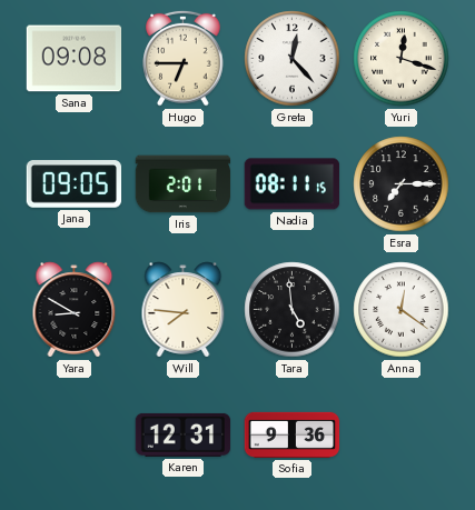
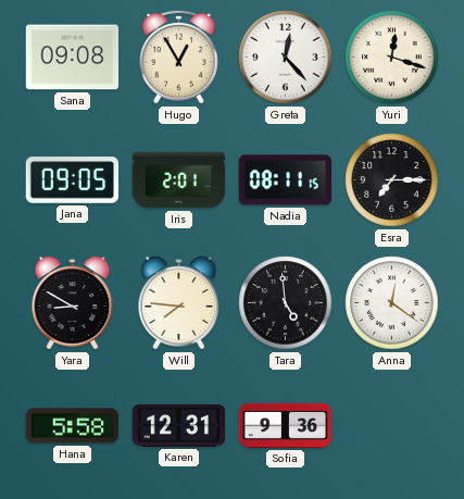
Hugo: 6:45 -> 12:55
Hana: none -> 5:58
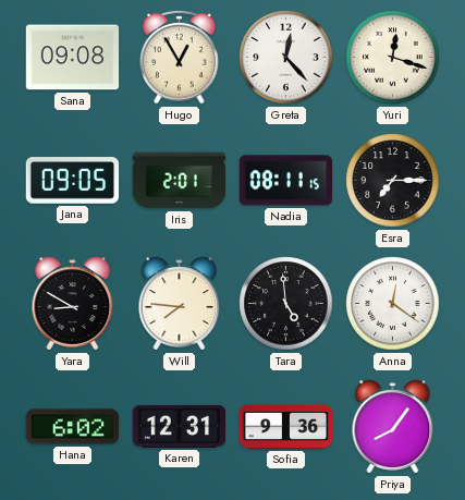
Hana: 5:58 -> 6:02
Priya: none -> 8:06
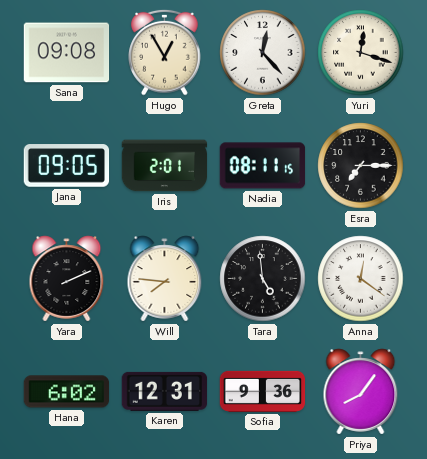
Yara: 8:50 -> 2:11
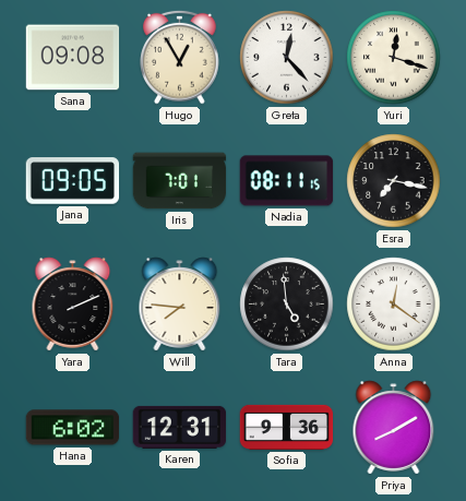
Iris: 2:01 -> 7:01
Esra: 7:15 -> 7:17
Priya: 8:06 -> 8:10
